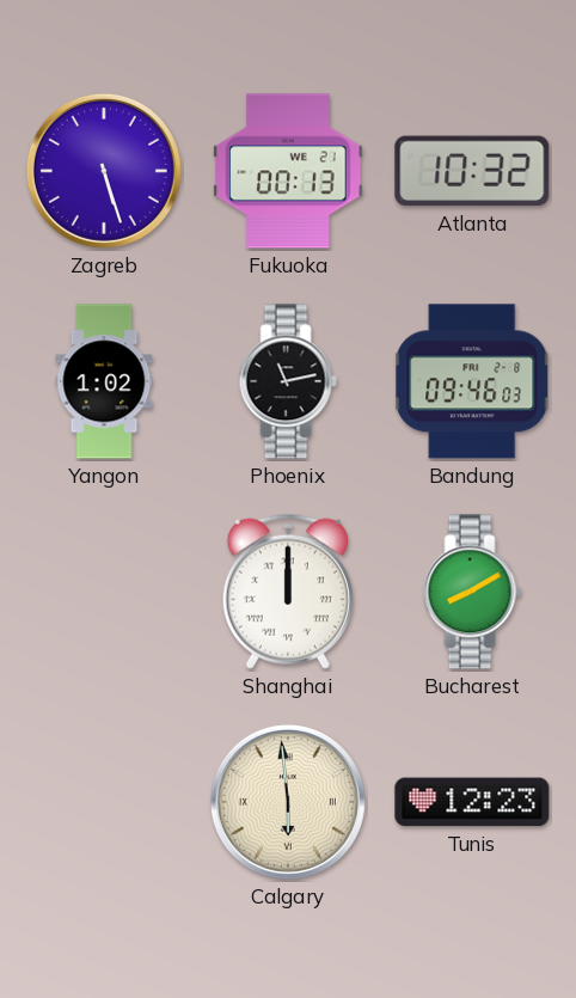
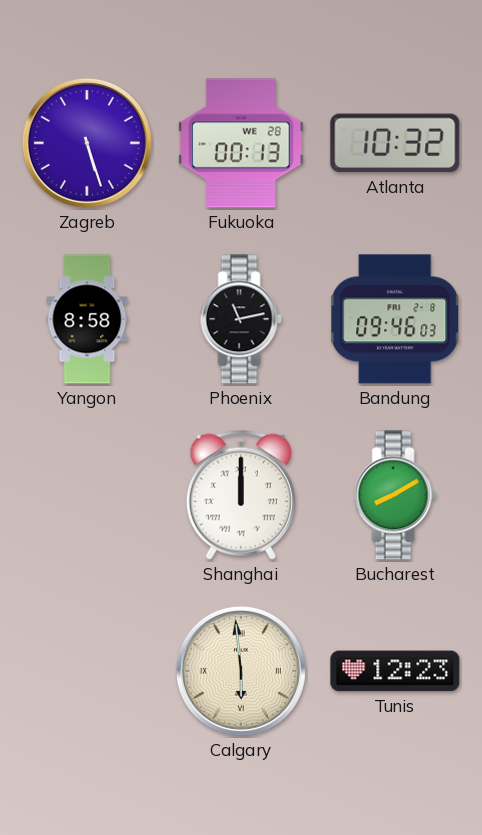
Fukuoka date: WE 21 -> WE 28
Yangon: 1:02 -> 8:58
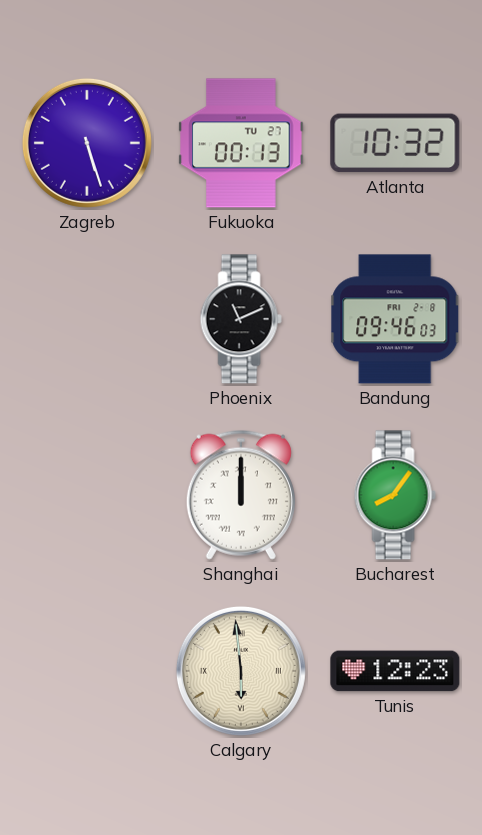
Fukuoka date: WE 28 -> TU 27
Yangon: 8:58 -> none
Phoenix: 11:13 -> 11:11
Bucharest: 8:10 -> 8:06
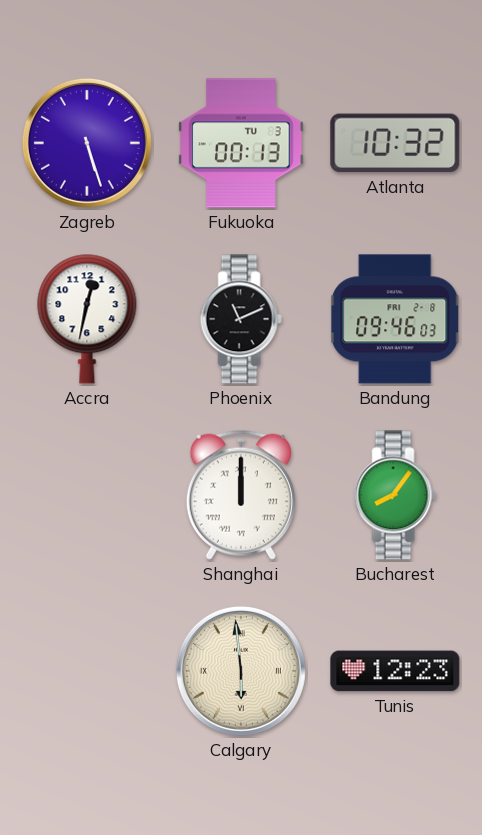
Fukuoka date: TU 27 -> TU 3
Accra: none -> 12:32
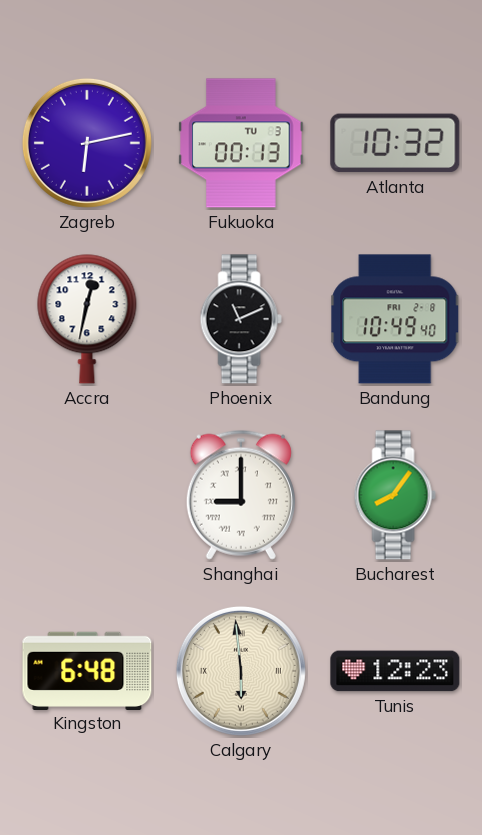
Zagreb: 5:27 -> 6:13
Bandung: 09:46 -> 10:49
Shanghai: 12:00 -> 9:00
Kingston: none -> 6:48
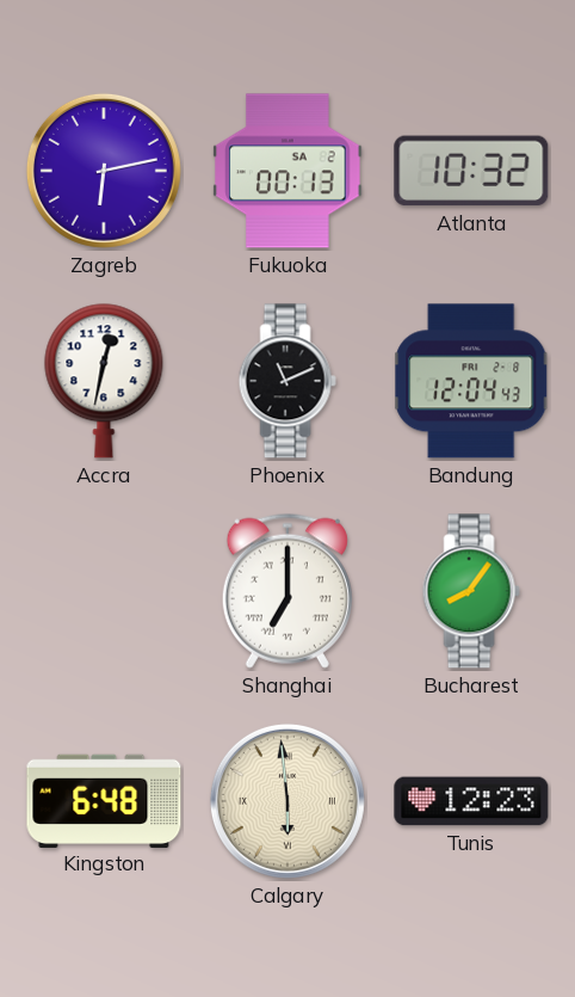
Fukuoka date: TU 3 -> SA 2
Bandung: 10:49 -> 12:04
Shanghai: 9:00 -> 7:00
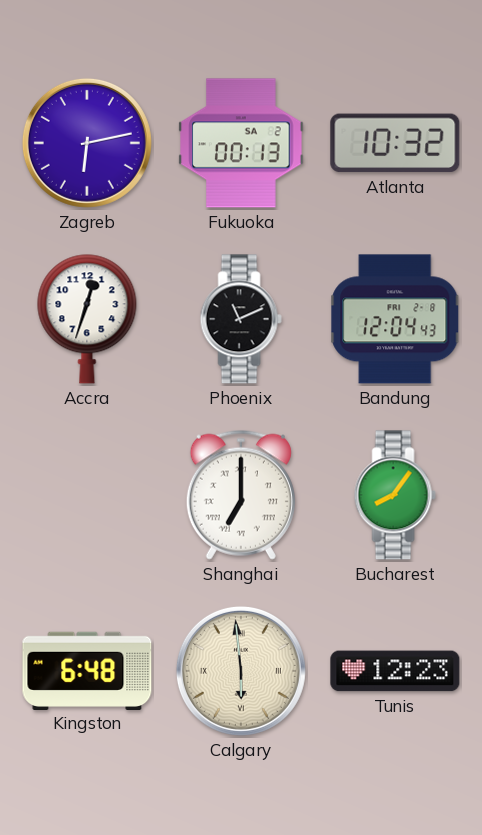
Accra: 12:32 -> 12:33
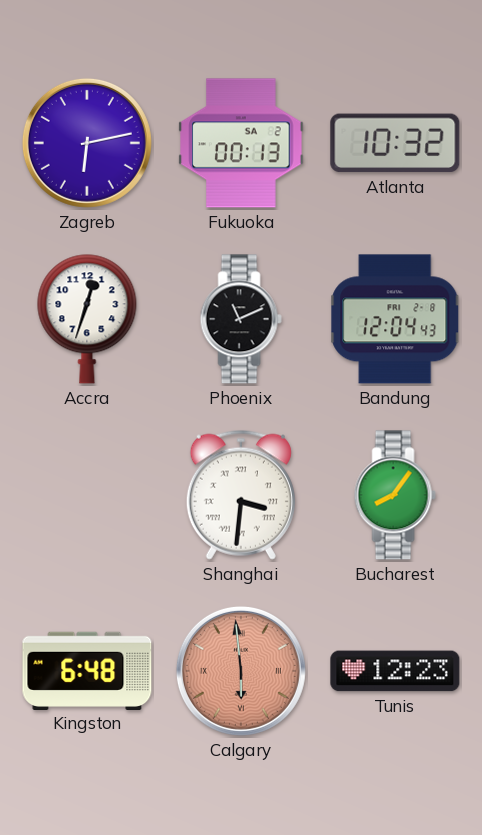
Shanghai: 7:00 -> 3:31
Calgary dial: cream -> salmon
